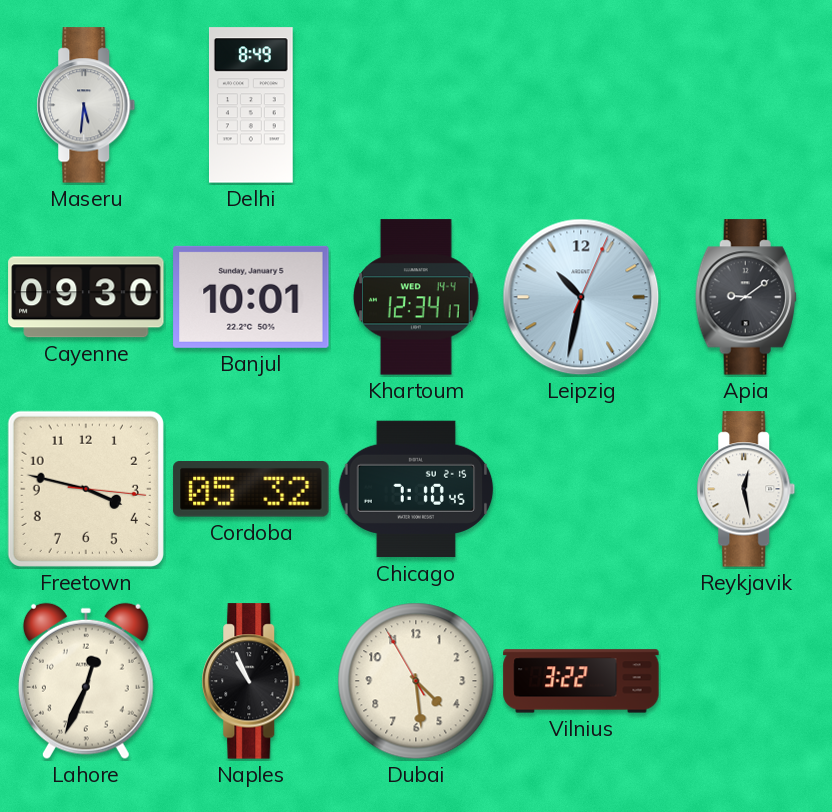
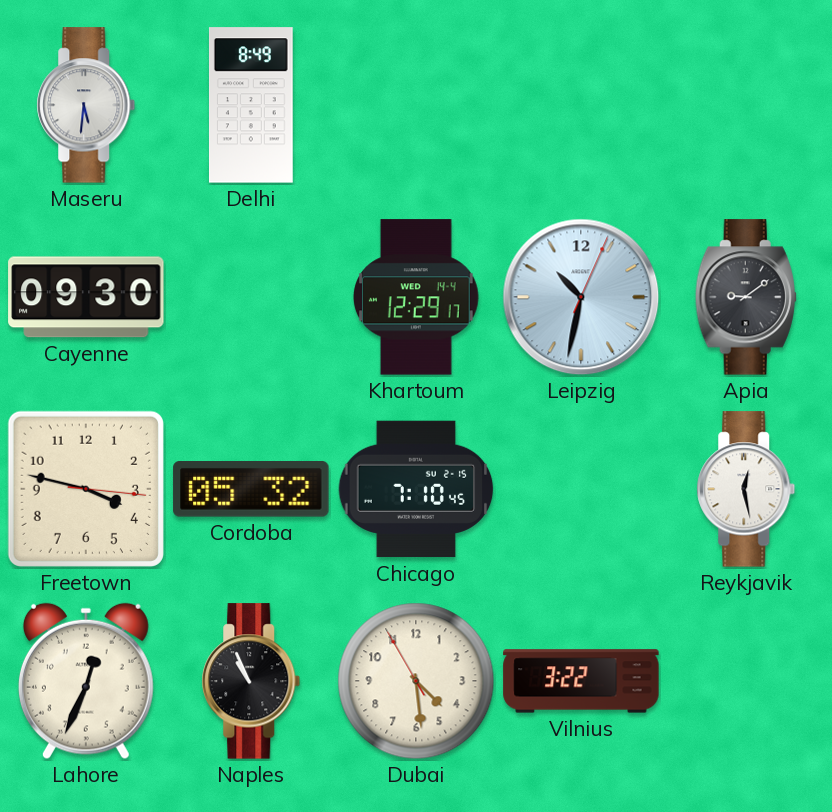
Banjul: 10:01 -> none
Khartoum: 12:34 -> 12:29
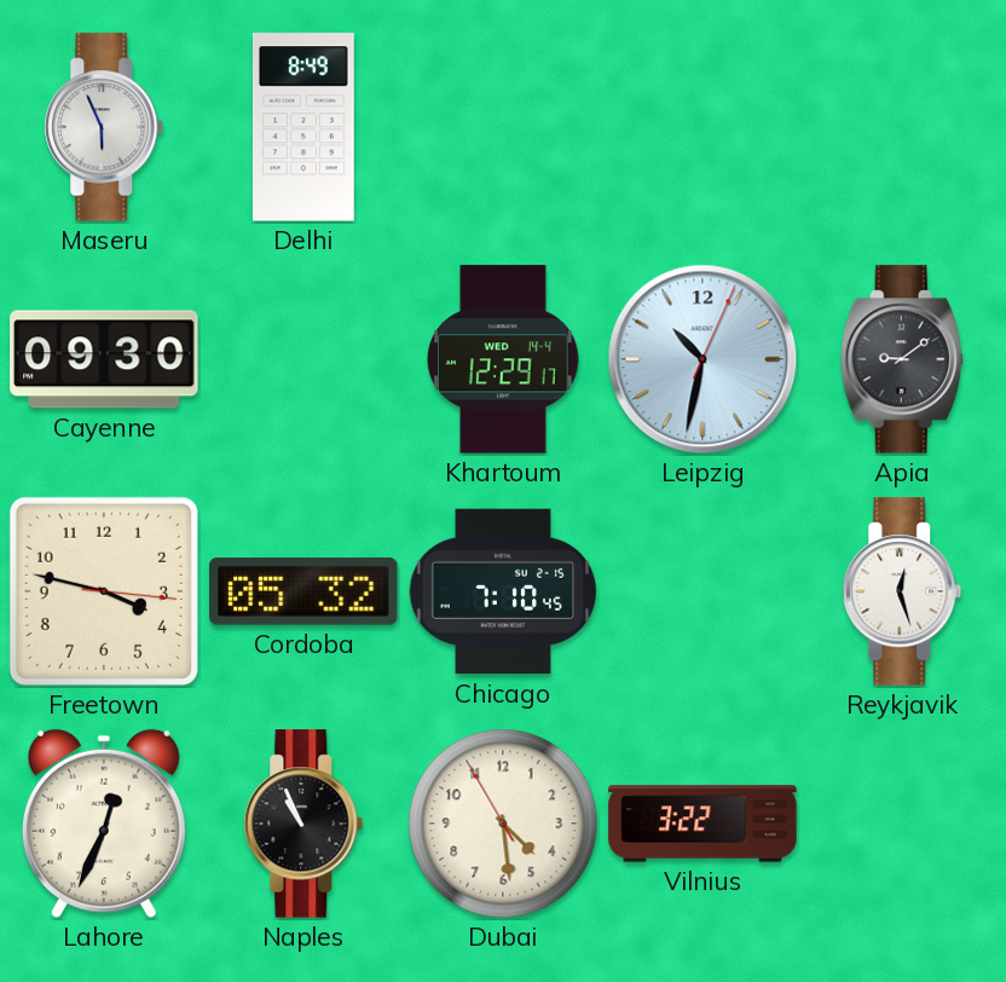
Maseru: 5:31 -> 5:56
Reykjavik: 12:28 -> 12:27
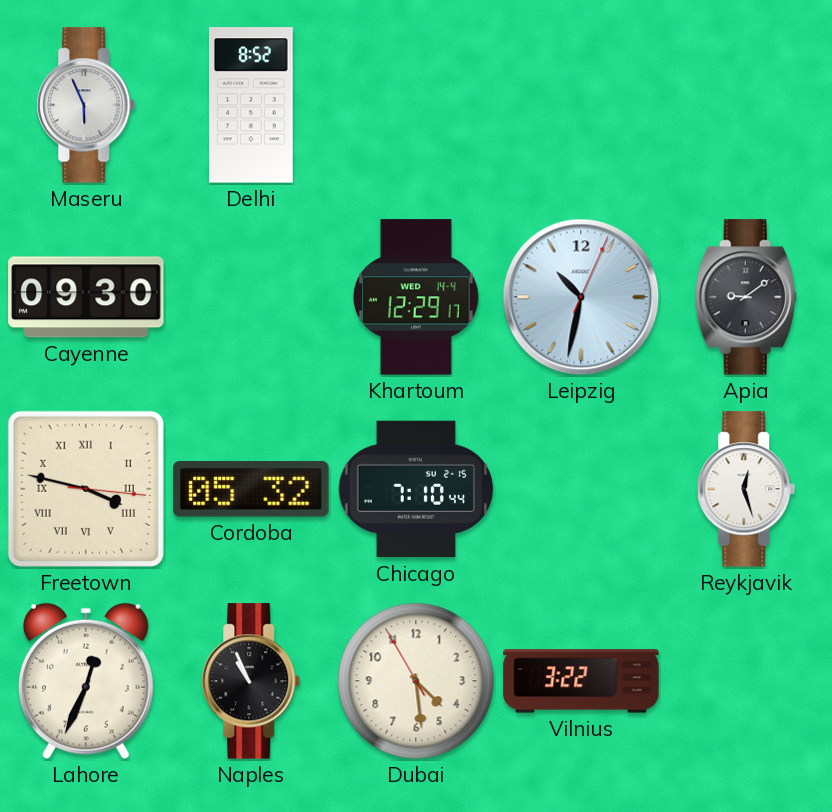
Delhi: 8:49 -> 8:52
Freetown numerals: Arabic -> Roman
Chicago: 7:10:45 -> 7:10:44
